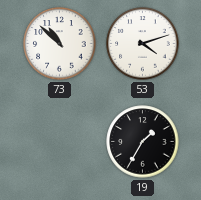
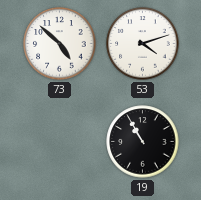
73: 10:52 -> 4:52
19: 1:35 -> 10:55
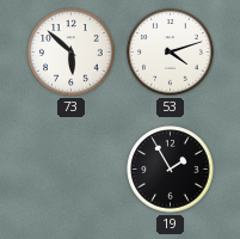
73: 4:52 -> 5:52
19: 10:55 -> 1:55
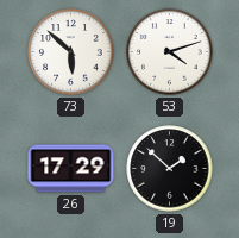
26: none -> 17:29
19: 1:55 -> 1:52
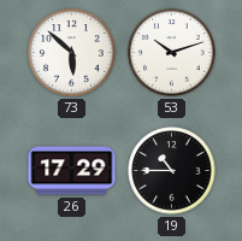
53: 4:12 -> 10:12
19: 1:52 -> 10:45
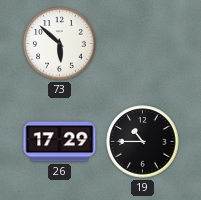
53: 10:12 -> none
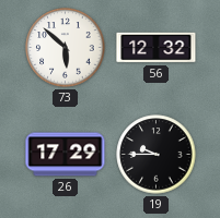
56: none -> 12:32
19: 10:45 -> 9:45
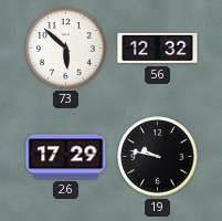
19: 9:45 -> 9:47
